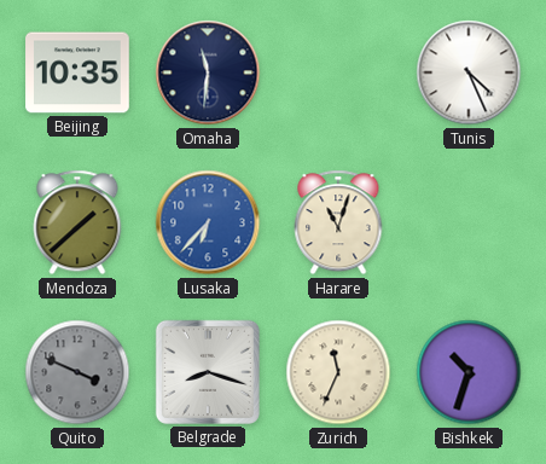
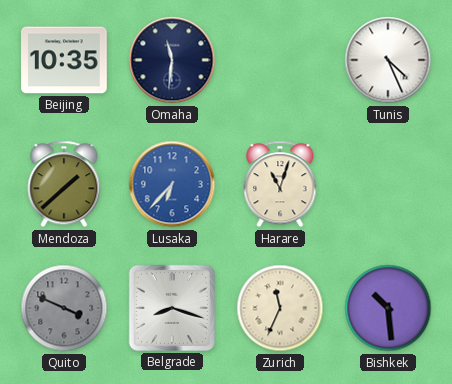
Bishkek: 10:33 -> 10:29
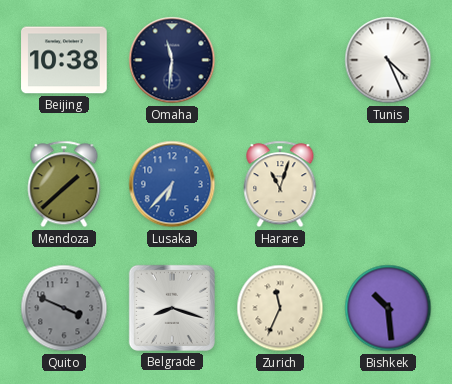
Beijing: 10:35 -> 10:38
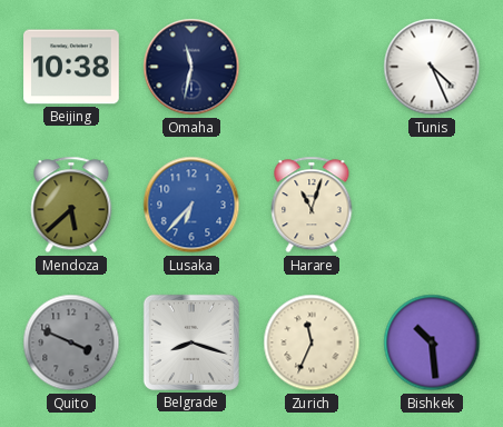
Omaha: 11:31 -> 11:32
Mendoza: 1:38 -> 5:38
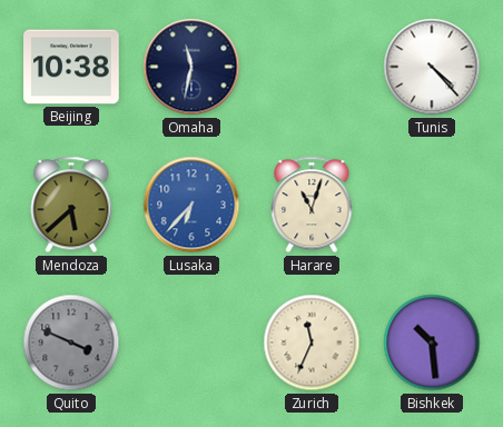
Tunis: 4:26 -> 4:23
Belgrade: 8:18 -> none
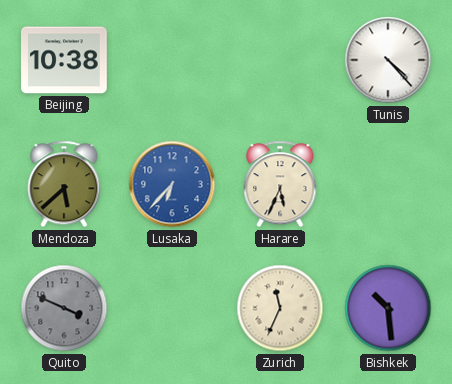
Omaha: 11:32 -> none
Harare: 11:03 -> 5:34
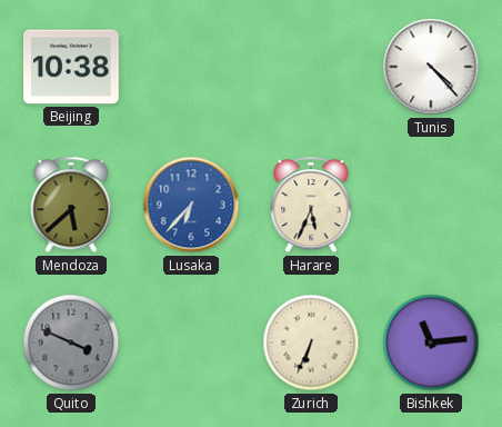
Zurich: 11:34 -> 6:34
Bishkek: 10:29 -> 11:14
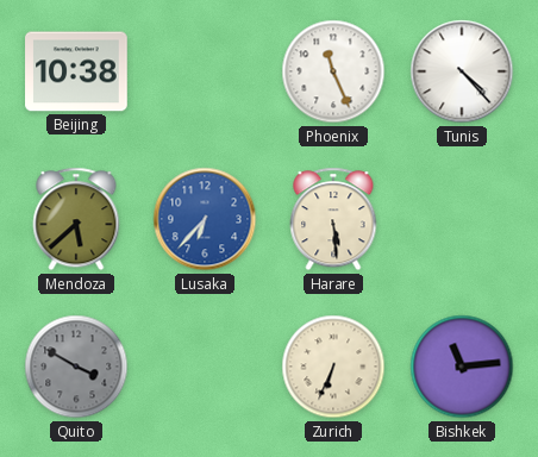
Phoenix: none -> 11:26
Harare: 5:34 -> 5:29
Quito: 3:49 -> 3:50
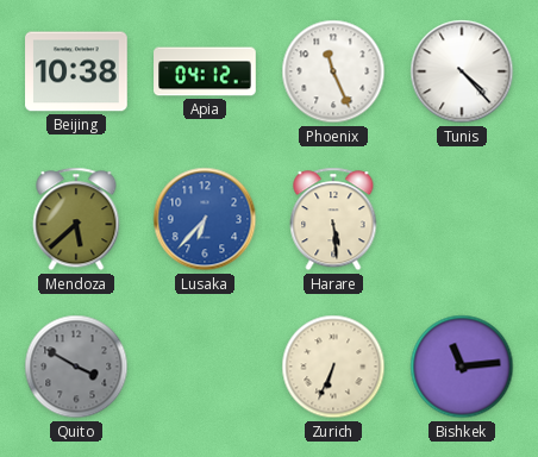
Apia: none -> 04:12
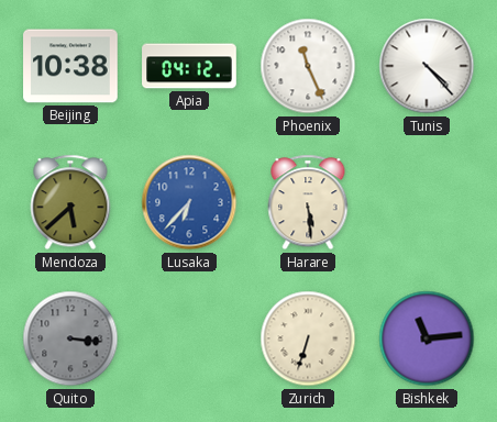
Quito: 3:50 -> 3:16
Zurich: 6:34 -> 6:33
